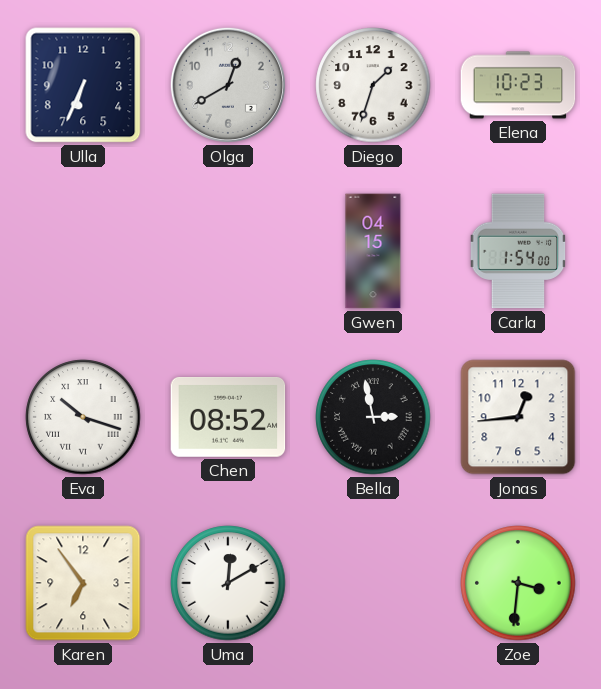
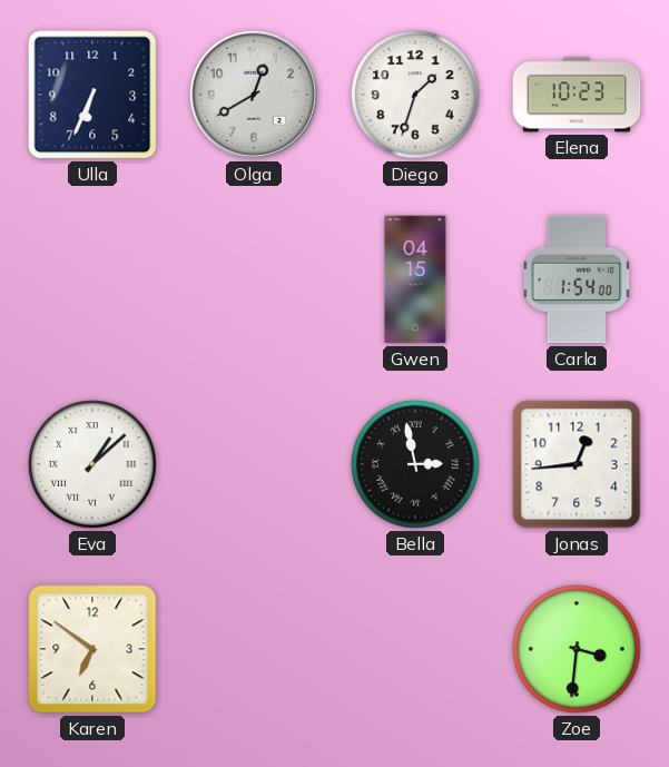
Eva: 10:18 -> 1:08
Chen: 08:52 -> none
Karen: 6:54 -> 6:51
Uma: 12:10 -> none
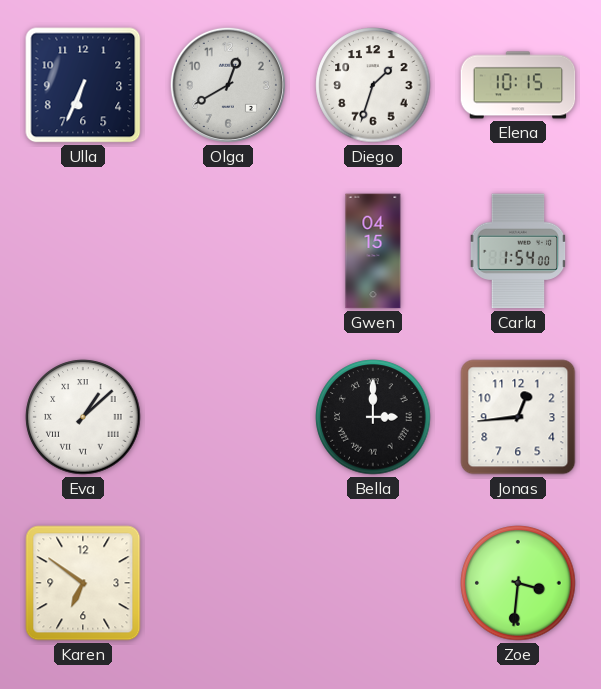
Elena: 10:23 -> 10:15
Bella: 2:58 -> 3:00
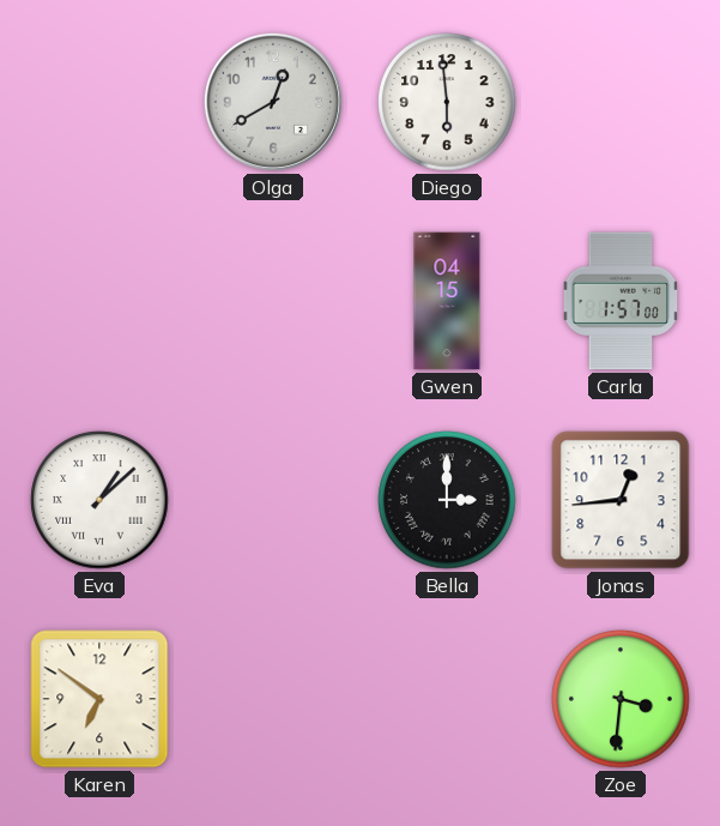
Ulla: 6:34 -> none
Diego: 1:33 -> 5:59
Elena: 10:15 -> none
Carla: 1:54 -> 1:57
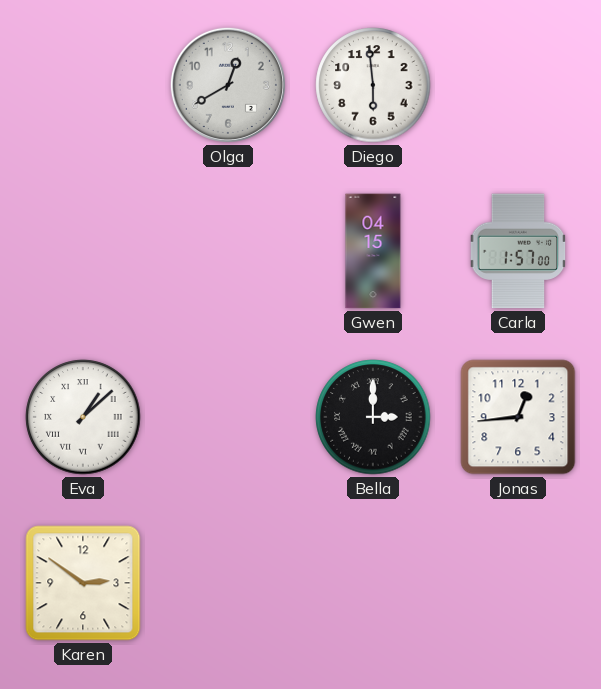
Karen: 6:51 -> 2:51
Zoe: 3:31 -> none
